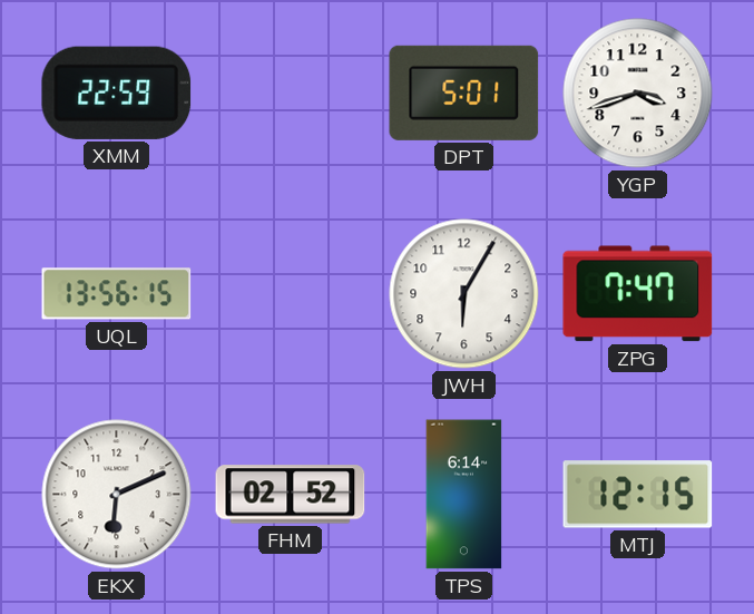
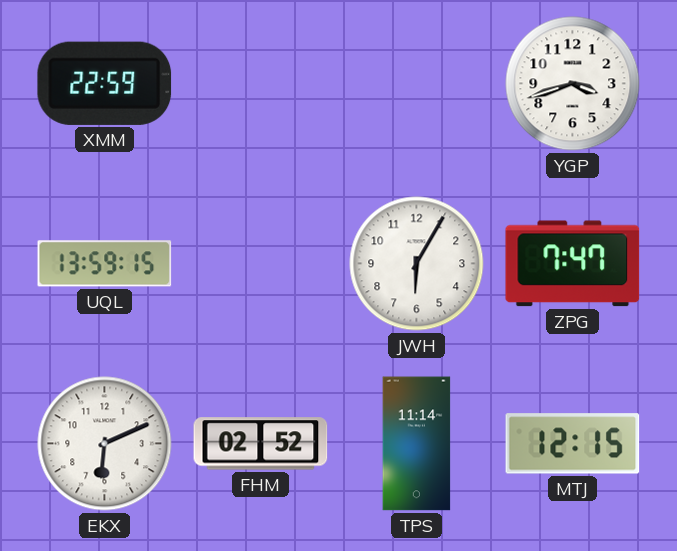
DPT: 5:01 -> none
UQL: 13:56 -> 13:59
TPS: 6:14 -> 11:14
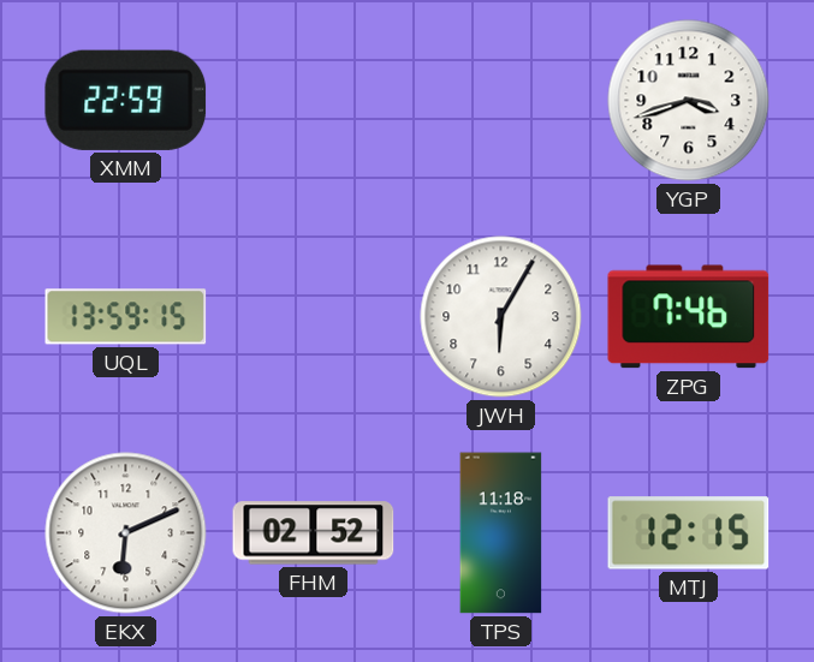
ZPG: 7:47 -> 7:46
TPS: 11:14 -> 11:18
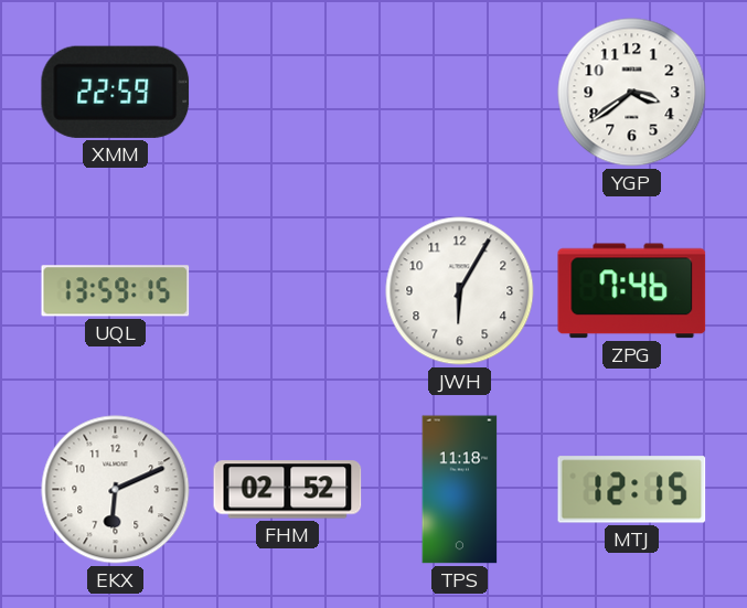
YGP: 3:42 -> 3:39
